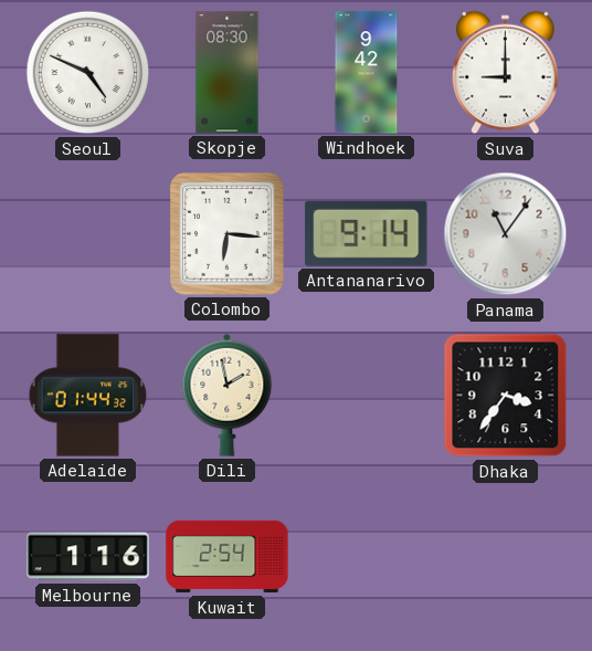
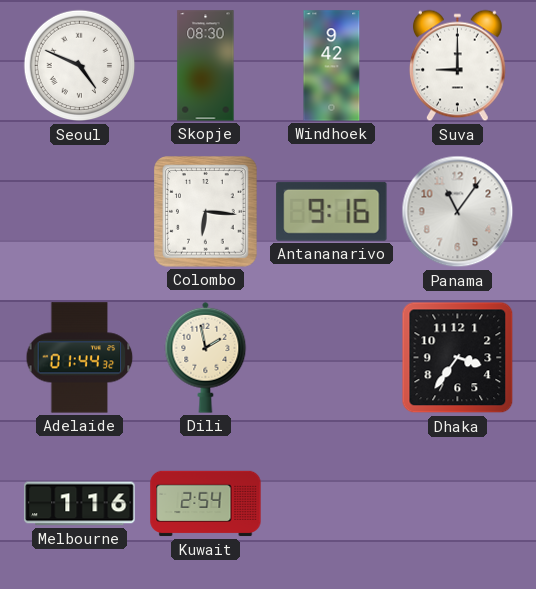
Antananarivo: 9:14 -> 9:16
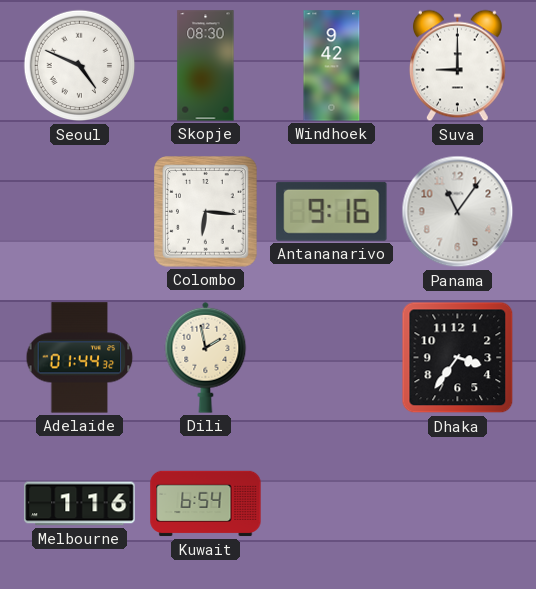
Kuwait: 2:54 -> 6:54
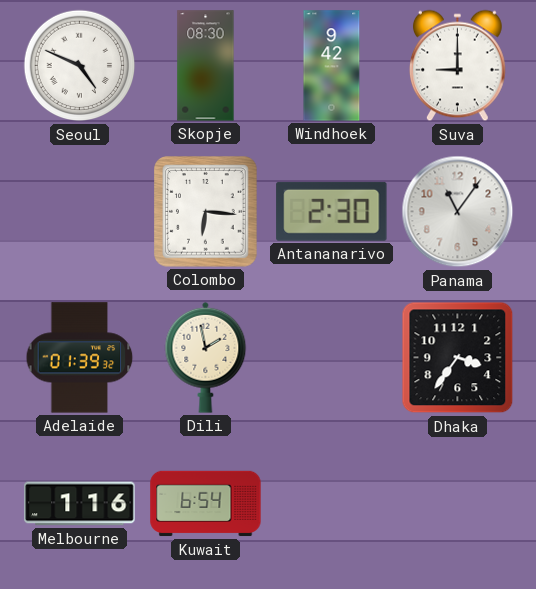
Antananarivo: 9:16 -> 2:30
Adelaide: 01:44 -> 01:39
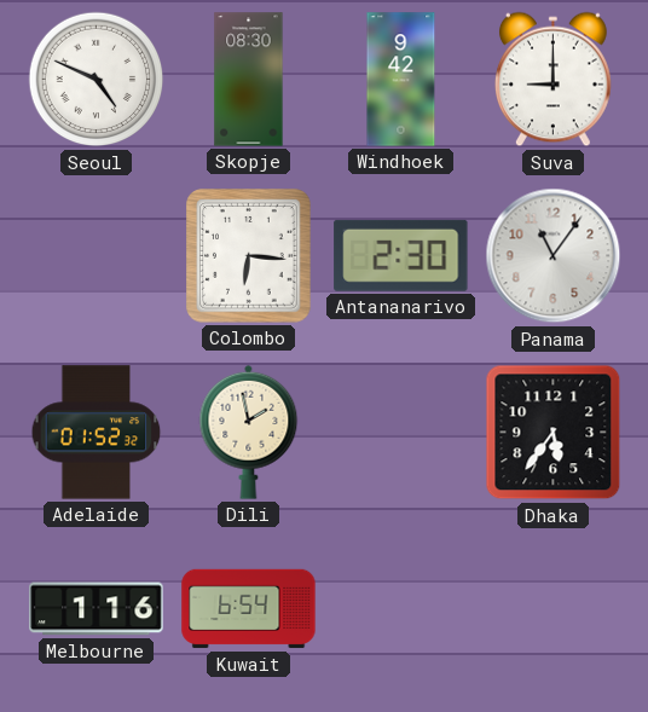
Adelaide: 01:39 -> 01:52
Dhaka: 3:36 -> 5:36
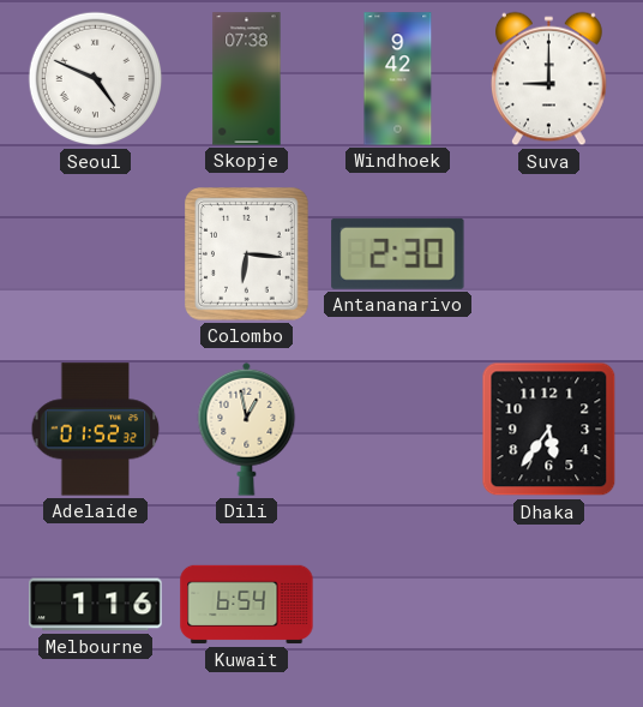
Skopje: 08:30 -> 07:38
Panama: 11:06 -> none
Dili: 1:58 -> 12:58
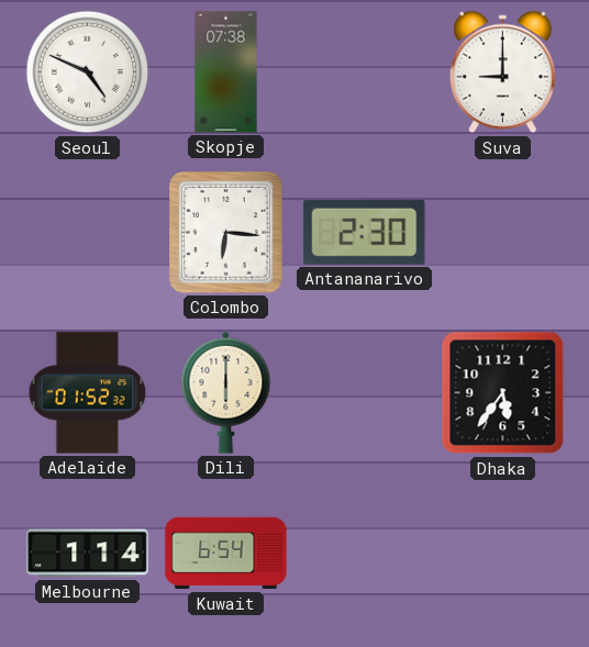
Windhoek: 9:42 -> none
Dili: 12:58 -> 6:00
Melbourne: 1:16 -> 1:14
